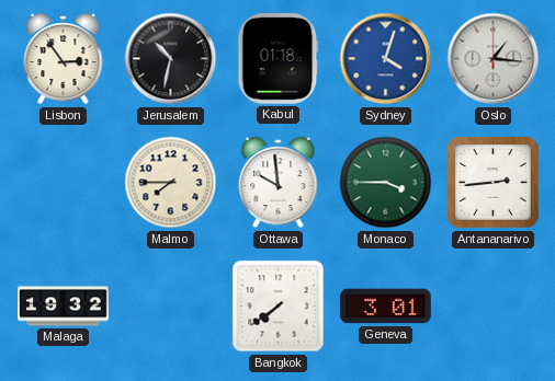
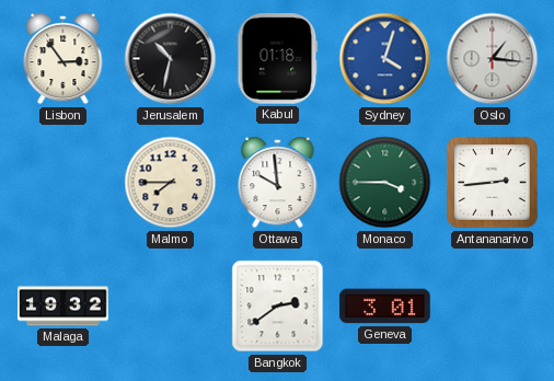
Bangkok: 7:39 -> 2:39
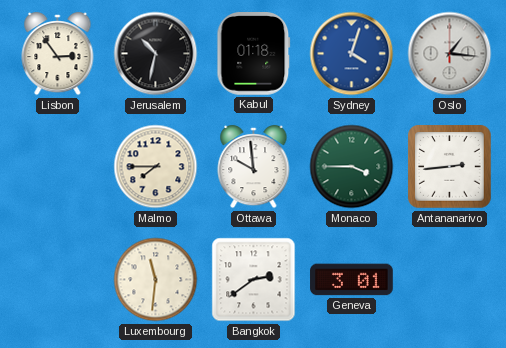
Malaga: 19:32 -> none
Luxembourg: none -> 11:31
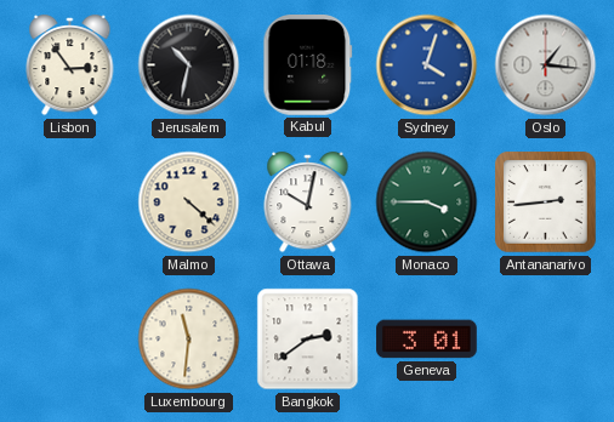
Malmo: 7:45 -> 4:22
Ottawa: 9:59 -> 10:02
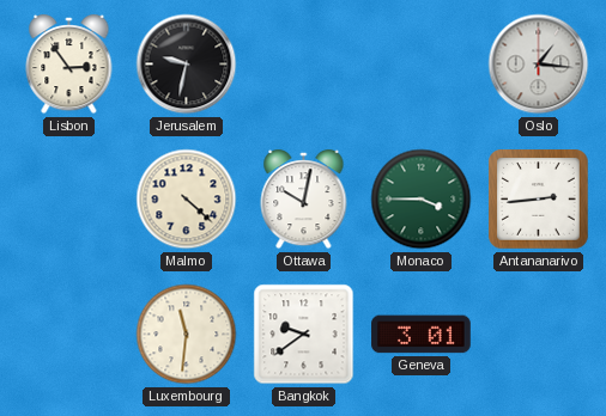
Jerusalem: 10:32 -> 9:32
Kabul: 01:18 -> none
Sydney: 4:03 -> none
Bangkok: 2:39 -> 9:39
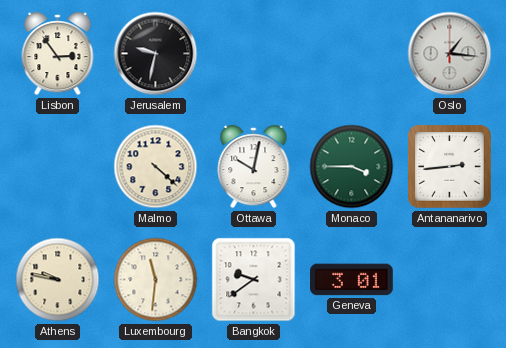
Athens: none -> 9:47
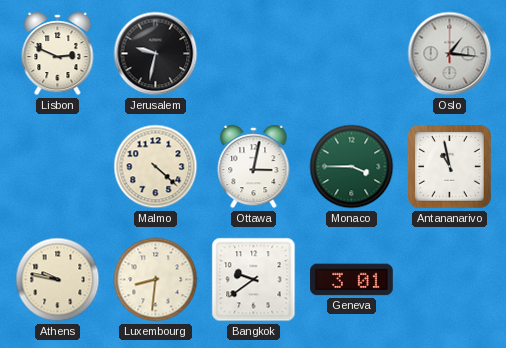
Lisbon: 2:54 -> 2:49
Ottawa: 10:02 -> 3:02
Antananarivo: 2:44 -> 10:58
Luxembourg: 11:31 -> 8:31
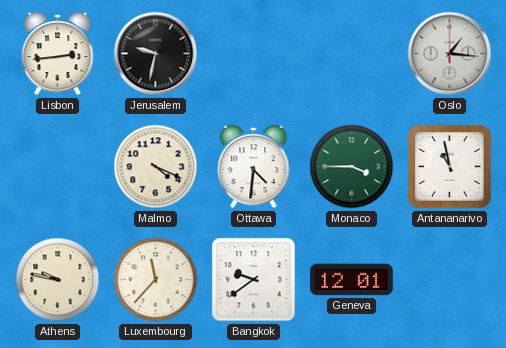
Lisbon: 2:49 -> 2:44
Malmo: 4:22 -> 4:19
Ottawa: 3:02 -> 4:31
Luxembourg: 8:31 -> 11:37
Geneva: 3:01 -> 12:01
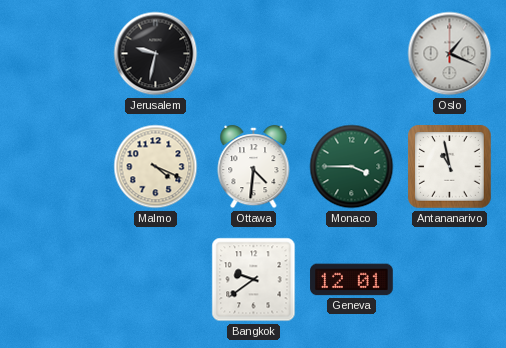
Lisbon: 2:44 -> none
Oslo: 1:16 -> 1:19
Athens: 9:47 -> none
Luxembourg: 11:37 -> none
